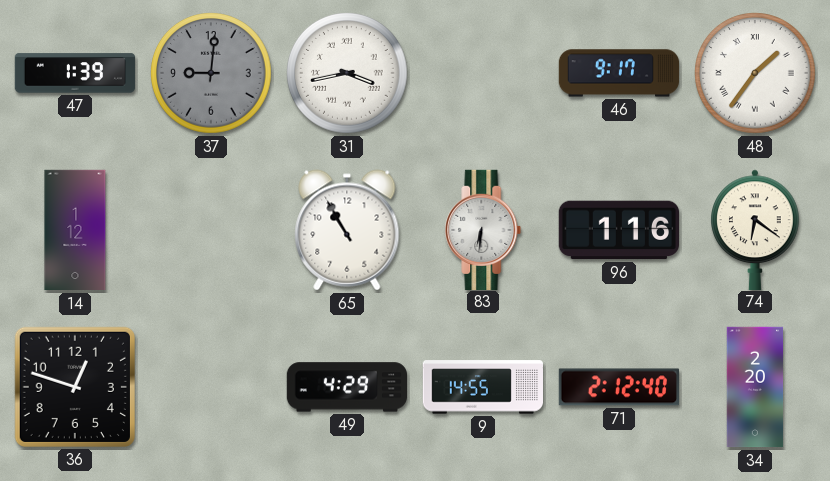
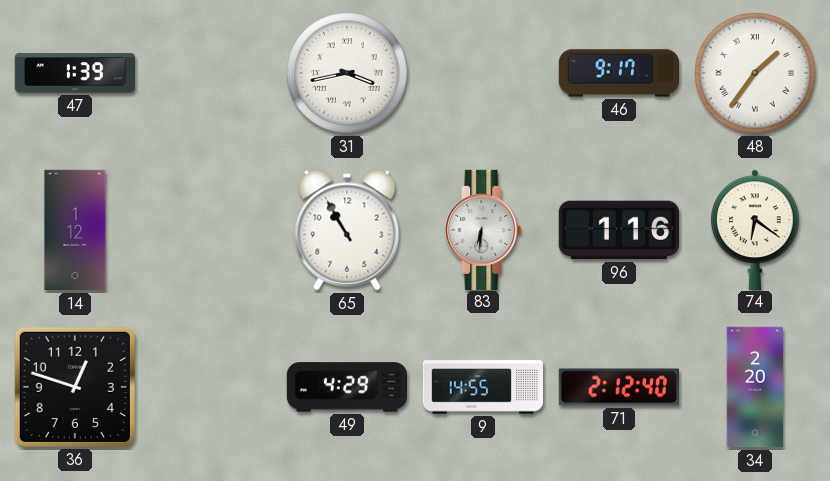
37: 9:01 -> none
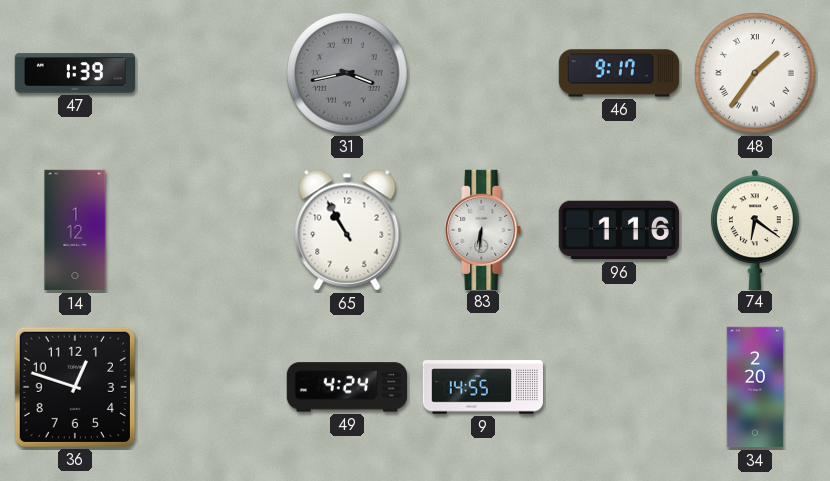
31 dial: white -> grey
49: 4:29 -> 4:24
71: 2:12 -> none
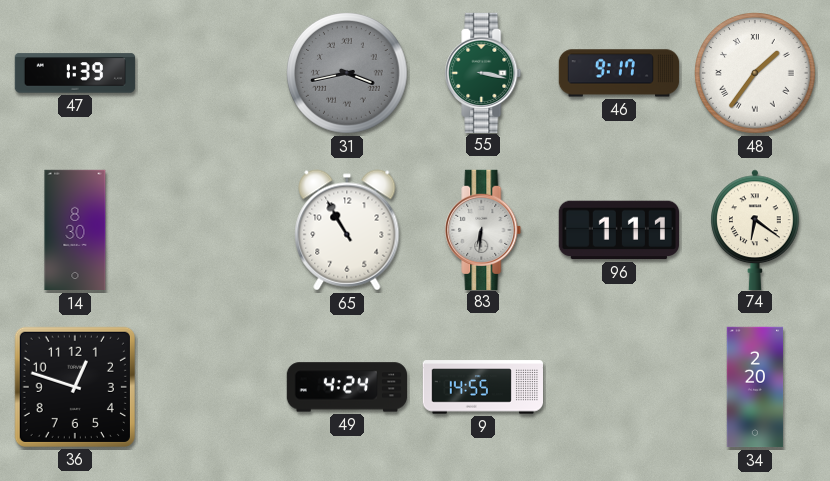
55: none -> 3:17
14: 1:12 -> 8:30
96: 1:16 -> 1:11
